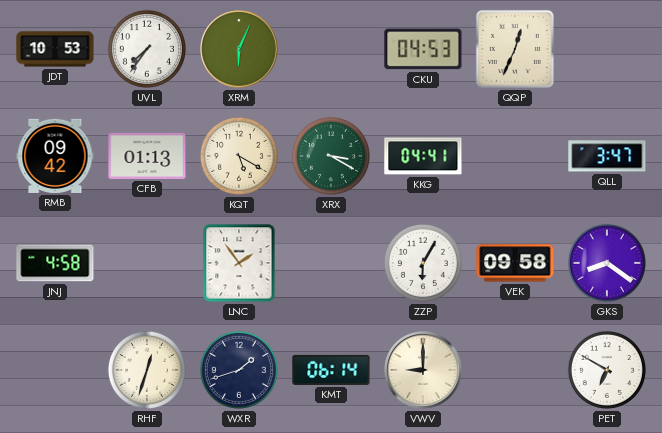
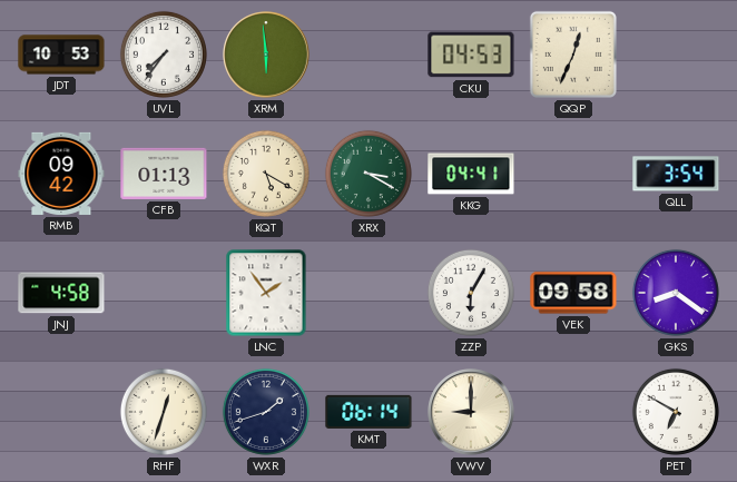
XRM: 6:04 -> 5:59
QLL: 3:47 -> 3:54
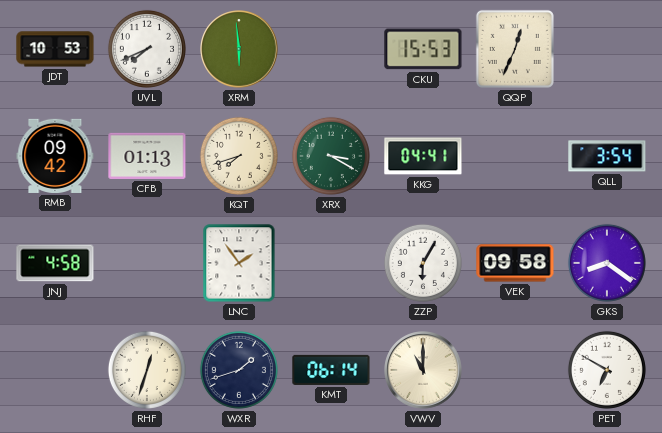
UVL: 7:36 -> 7:41
CKU: 04:53 -> 15:53
KQT: 5:20 -> 7:42
VWV: 9:00 -> 11:00
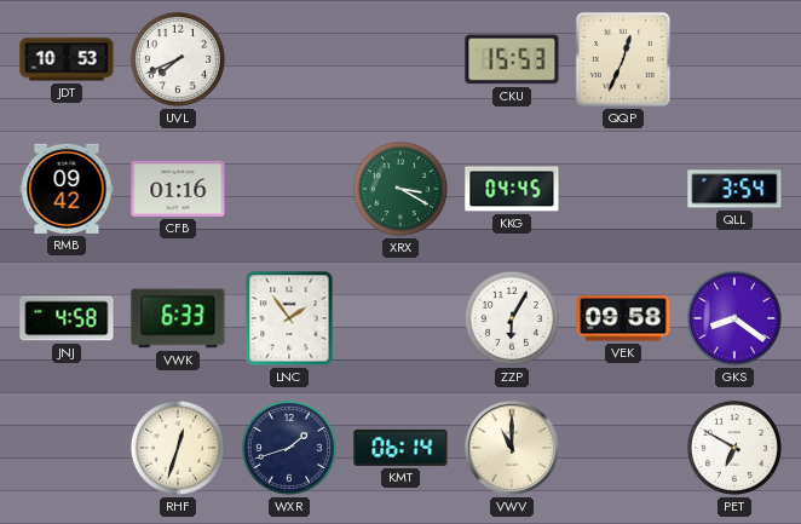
XRM: 5:59 -> none
CFB: 01:13 -> 01:16
KQT: 7:42 -> none
KKG: 04:41 -> 04:45
VWK: none -> 6:33
